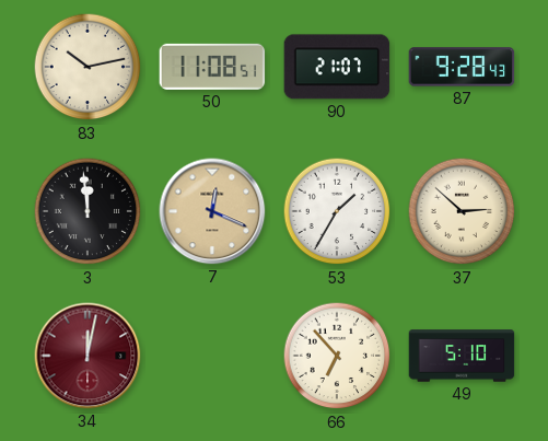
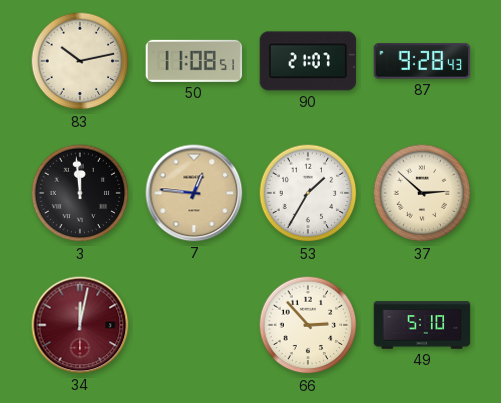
7: 12:19 -> 12:46
66: 6:53 -> 2:53
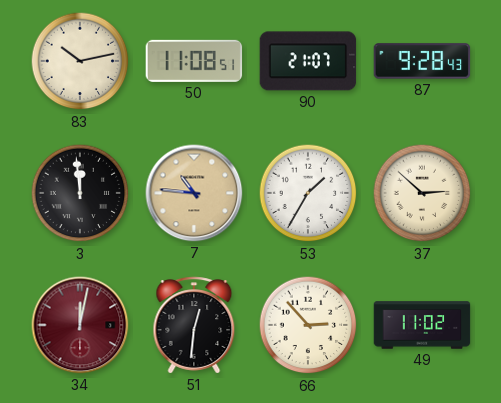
7: 12:46 -> 10:46
51: none -> 12:31
49: 5:10 -> 11:02
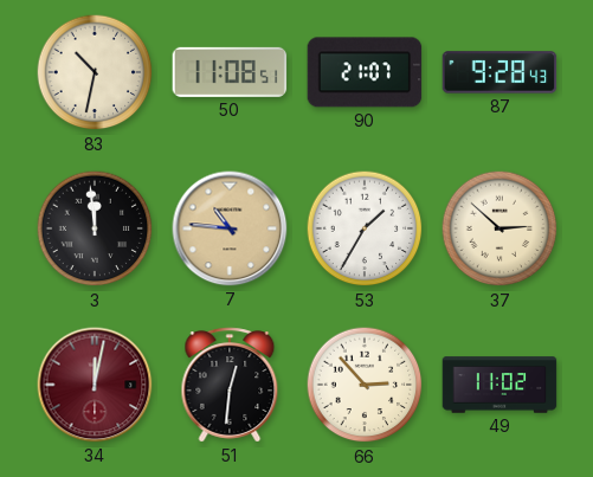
83: 10:13 -> 10:32
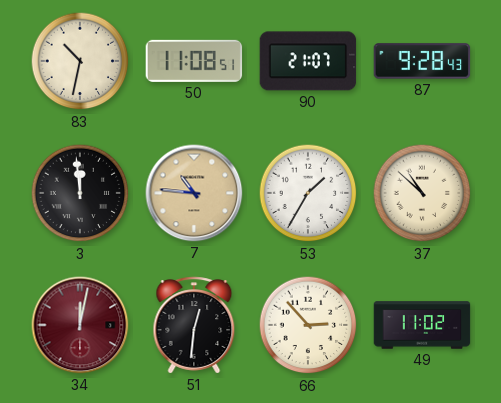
37: 2:52 -> 10:52
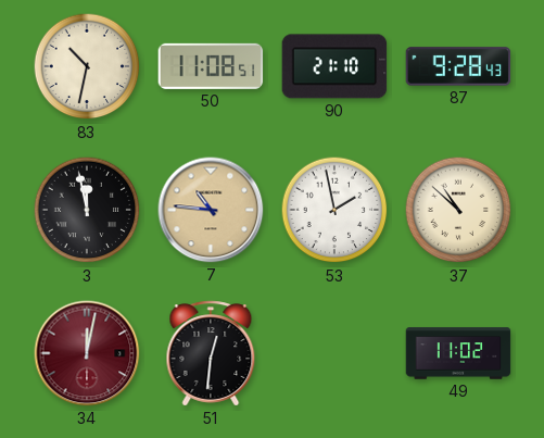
90: 21:07 -> 21:10
3: 11:59 -> 11:58
53: 1:35 -> 1:58
66: 2:53 -> none
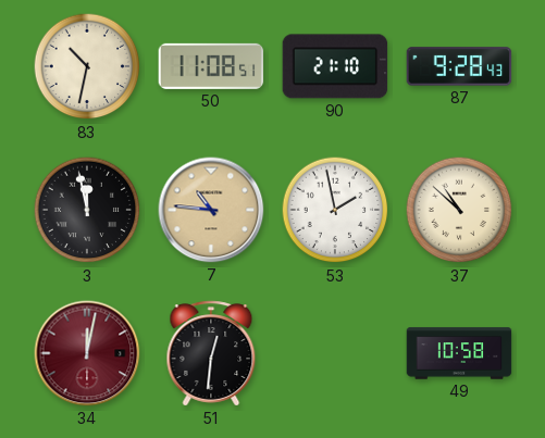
49: 11:02 -> 10:58
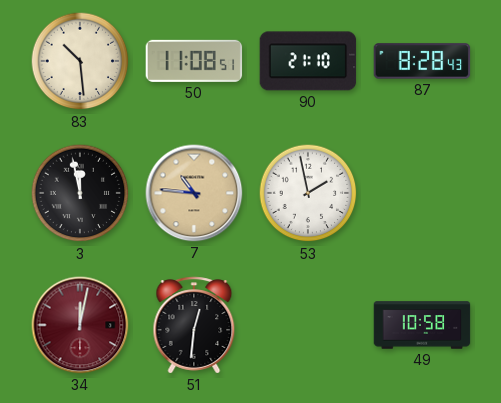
83: 10:32 -> 10:29
87: 9:28 -> 8:28
37: 10:52 -> none
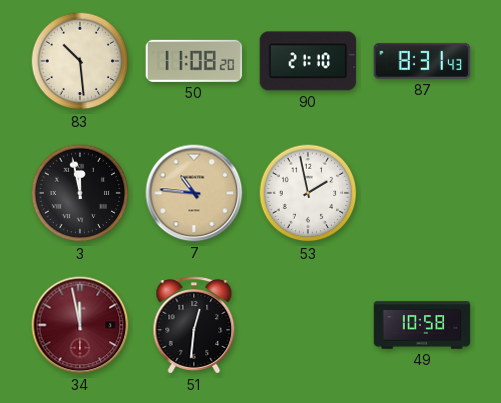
50: 11:08:51 -> 11:08:20
87: 8:28 -> 8:31
34: 12:02 -> 11:58
